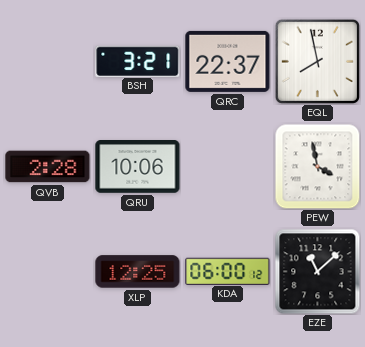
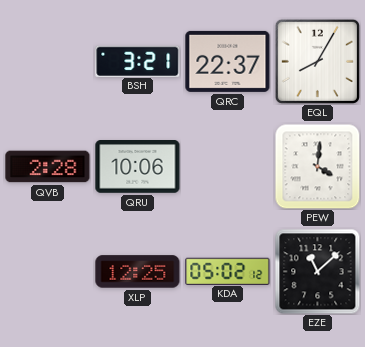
EQL: 7:58 -> 8:05
PEW: 3:58 -> 4:01
KDA: 06:00 -> 05:02
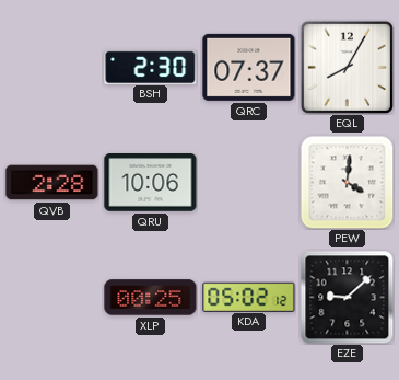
BSH: 3:21 -> 2:30
QRC: 22:37 -> 07:37
XLP: 12:25 -> 00:25
EZE: 11:08 -> 9:08
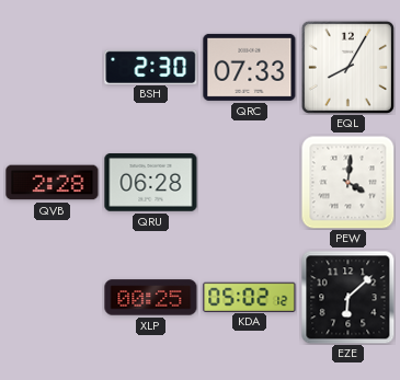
QRC: 07:37 -> 07:33
QRU: 10:06 -> 06:28
EZE: 9:08 -> 6:08
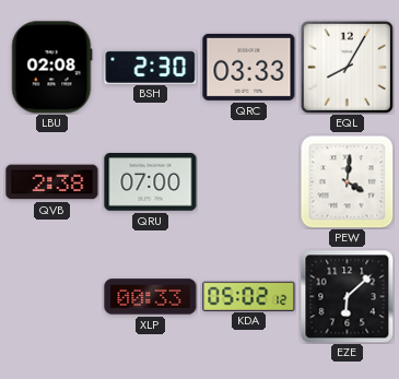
LBU: none -> 02:08
QRC: 07:33 -> 03:33
QVB: 2:28 -> 2:38
QRU: 06:28 -> 07:00
XLP: 00:25 -> 00:33
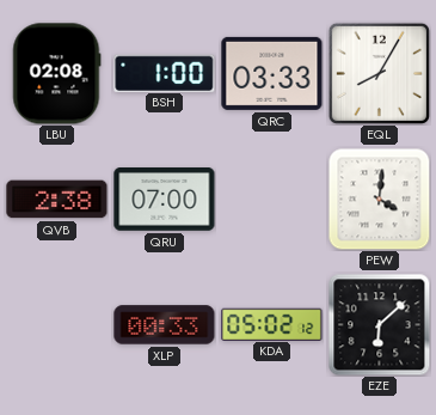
BSH: 2:30 -> 1:00
